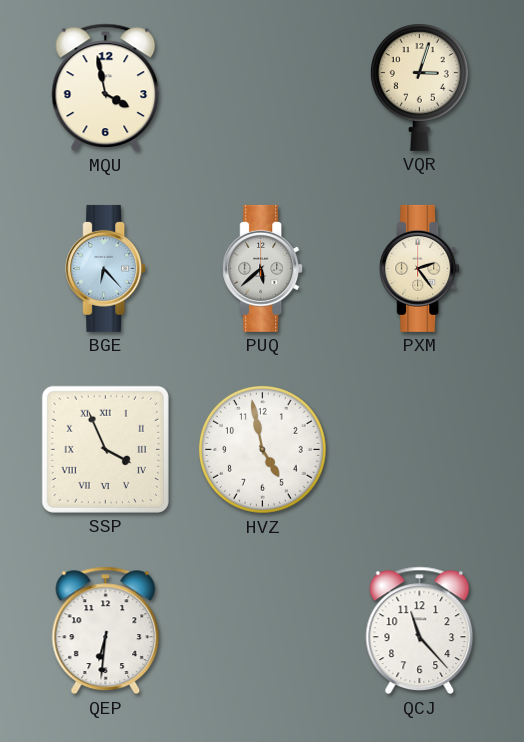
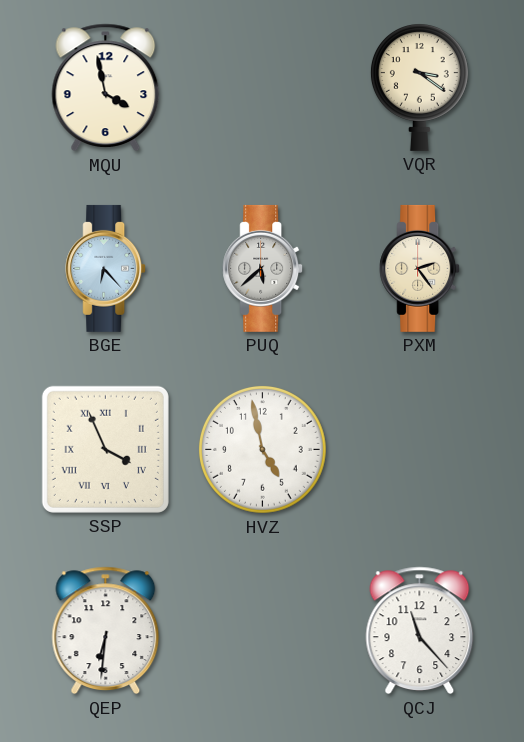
VQR: 3:03 -> 3:21
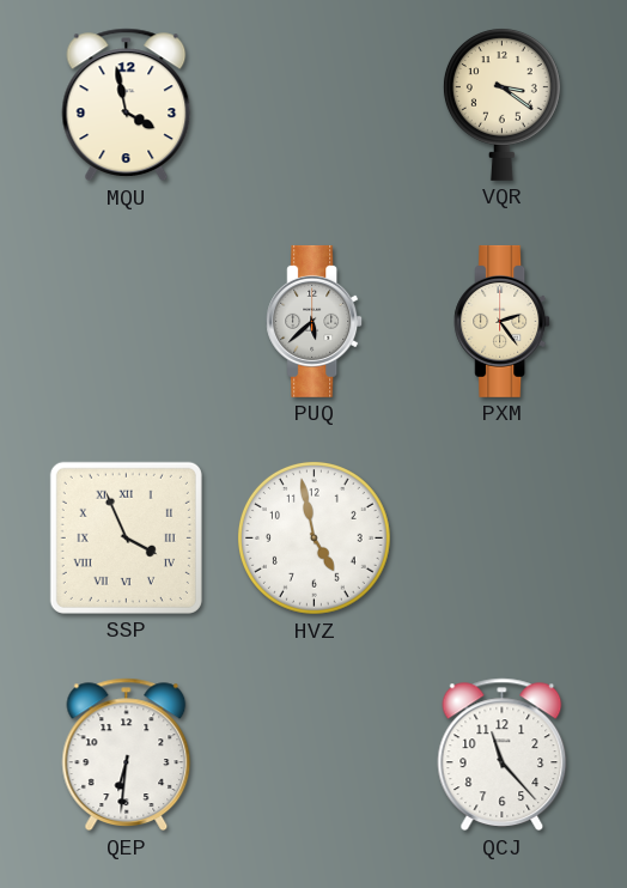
BGE: 6:23 -> none
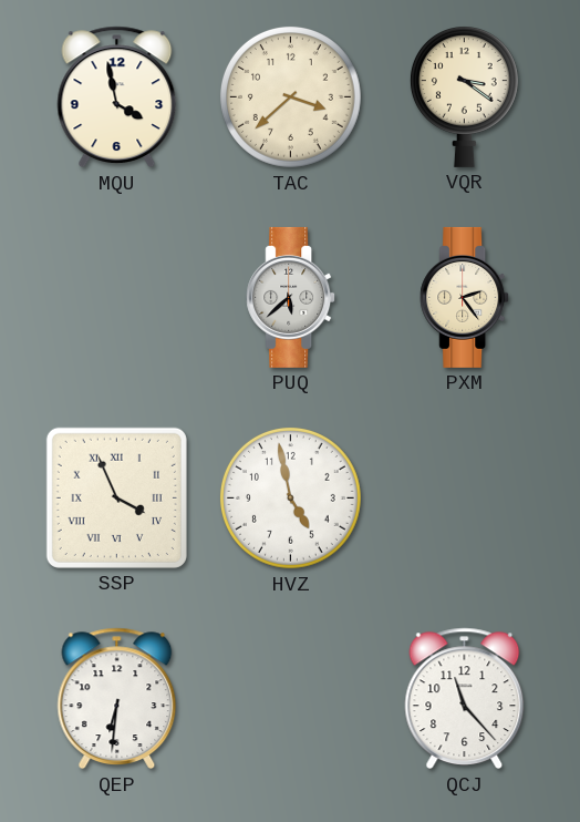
TAC: none -> 3:38
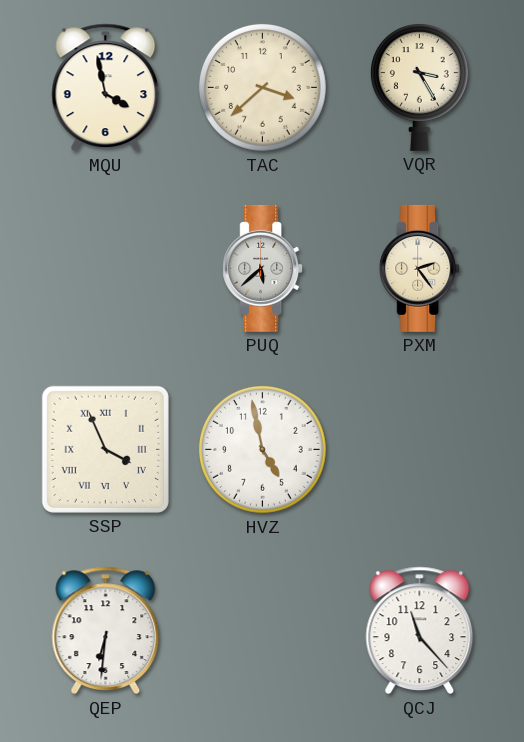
VQR: 3:21 -> 3:25
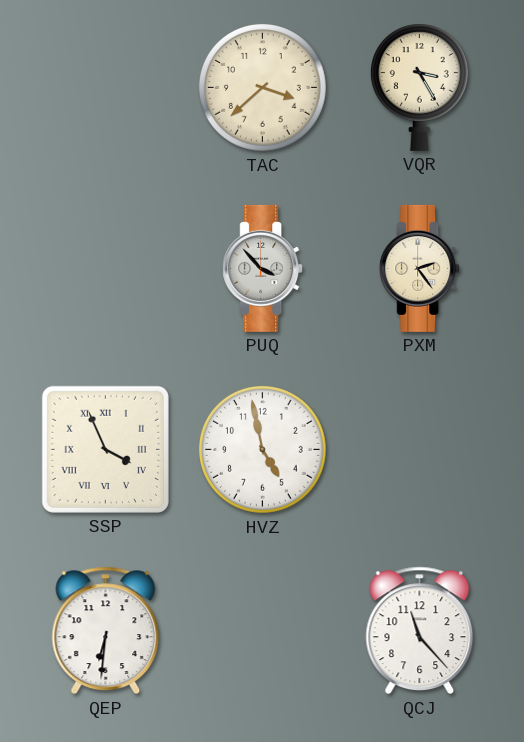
MQU: 3:58 -> none
PUQ: 5:38 -> 3:53
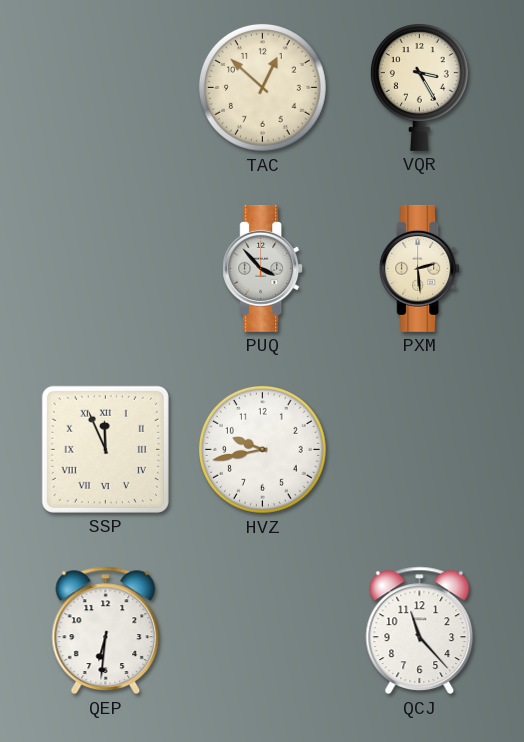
TAC: 3:38 -> 12:52
PXM: 2:24 -> 2:29
SSP: 3:56 -> 11:56
HVZ: 4:58 -> 9:43
